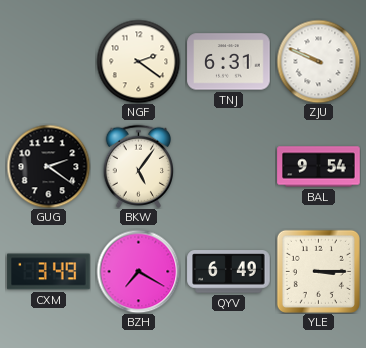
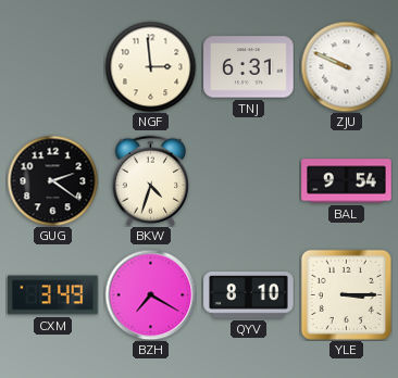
NGF: 2:21 -> 2:59
BKW: 5:06 -> 4:33
QYV: 6:49 -> 8:10
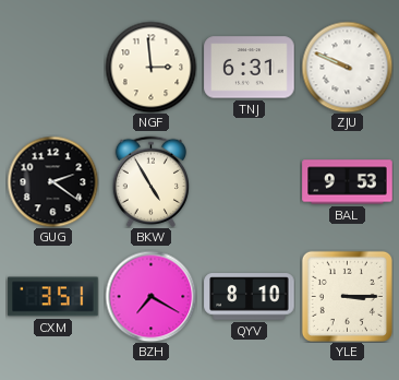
BKW: 4:33 -> 4:55
BAL: 9:54 -> 9:53
CXM: 3:49 -> 3:51
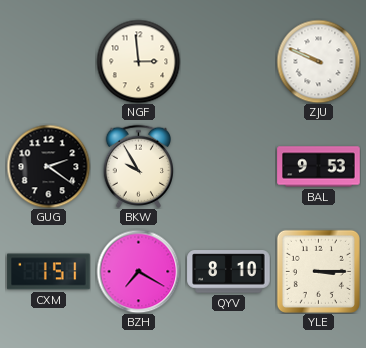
TNJ: 6:31 -> none
BKW: 4:55 -> 9:55
CXM: 3:51 -> 1:51
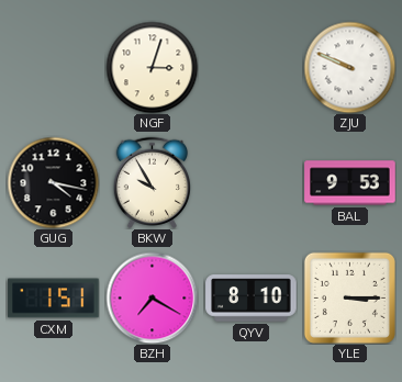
NGF: 2:59 -> 3:03
GUG: 2:21 -> 4:17
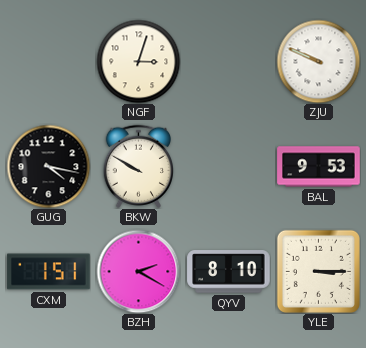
BKW: 9:55 -> 9:50
BZH: 7:20 -> 2:20
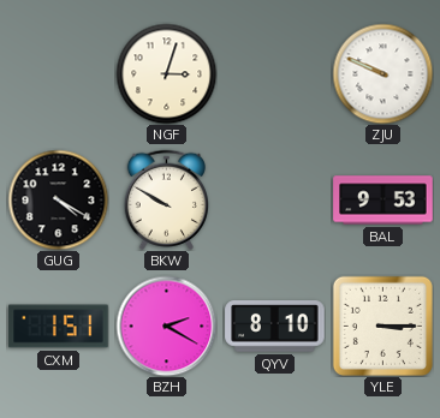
GUG: 4:17 -> 4:20
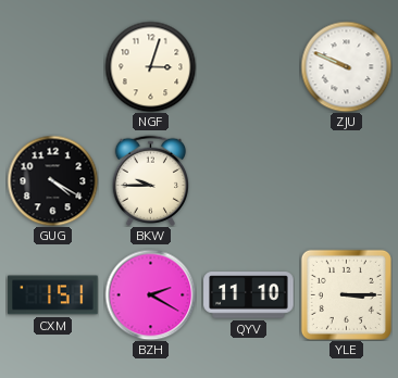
BKW: 9:50 -> 9:45
BAL: 9:53 -> none
QYV: 8:10 -> 11:10
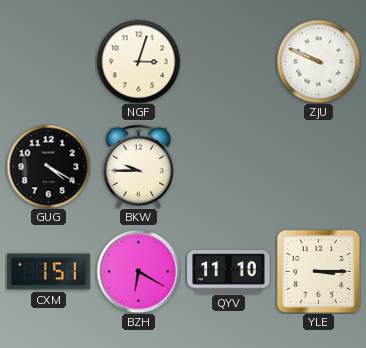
BZH: 2:20 -> 6:20
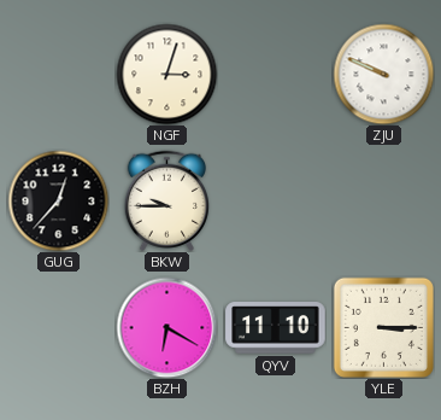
GUG: 4:20 -> 12:37
CXM: 1:51 -> none
